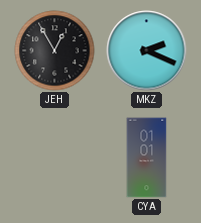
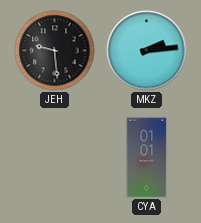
JEH: 12:55 -> 9:29
MKZ: 2:19 -> 2:14
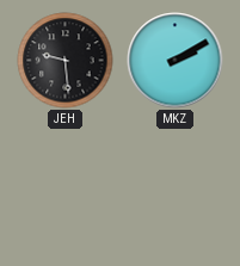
MKZ: 2:14 -> 2:10
CYA: 01:01 -> none
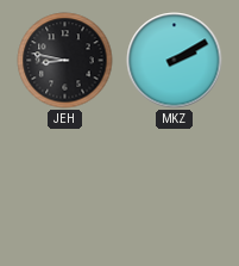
JEH: 9:29 -> 8:47
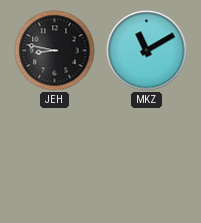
MKZ: 2:10 -> 11:10
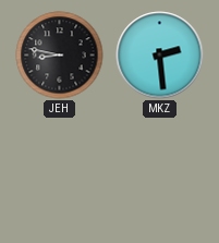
MKZ: 11:10 -> 2:29
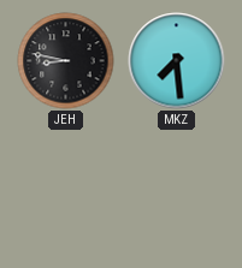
MKZ: 2:29 -> 7:29
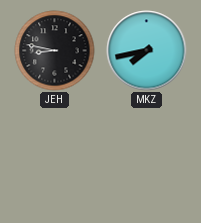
MKZ: 7:29 -> 7:43
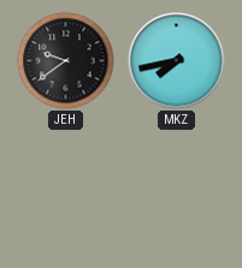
JEH: 8:47 -> 9:39
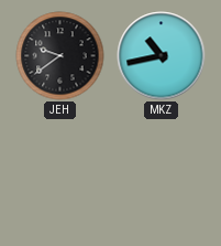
MKZ: 7:43 -> 10:43
